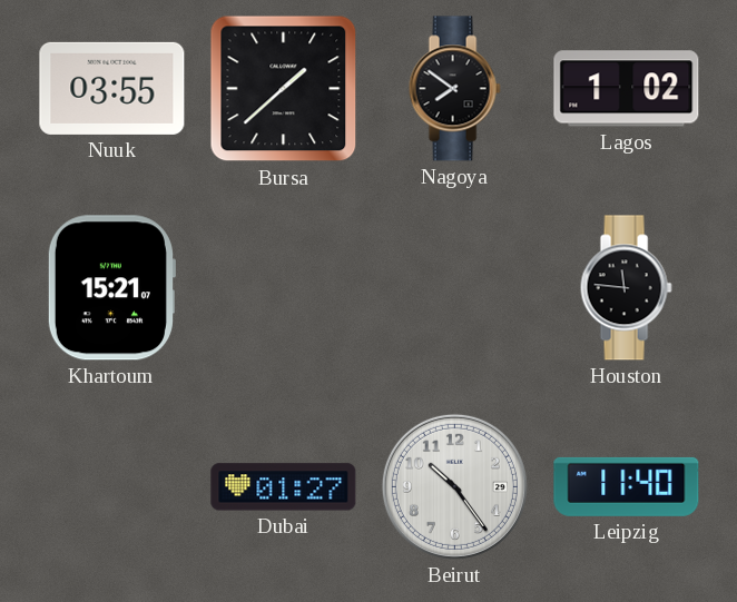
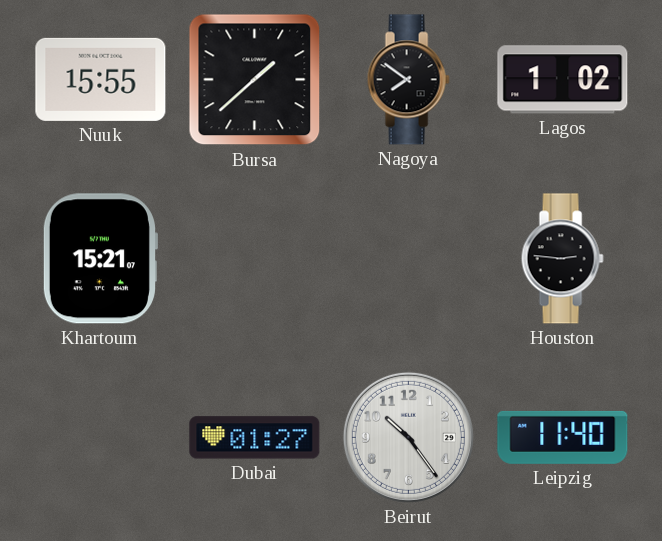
Nuuk: 03:55 -> 15:55
Houston: 11:46 -> 2:46
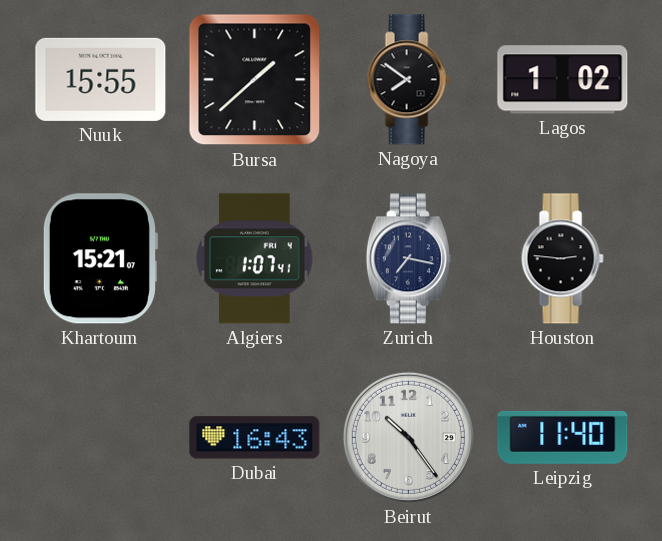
Algiers: none -> 1:07
Zurich: none -> 7:17
Dubai: 01:27 -> 16:43
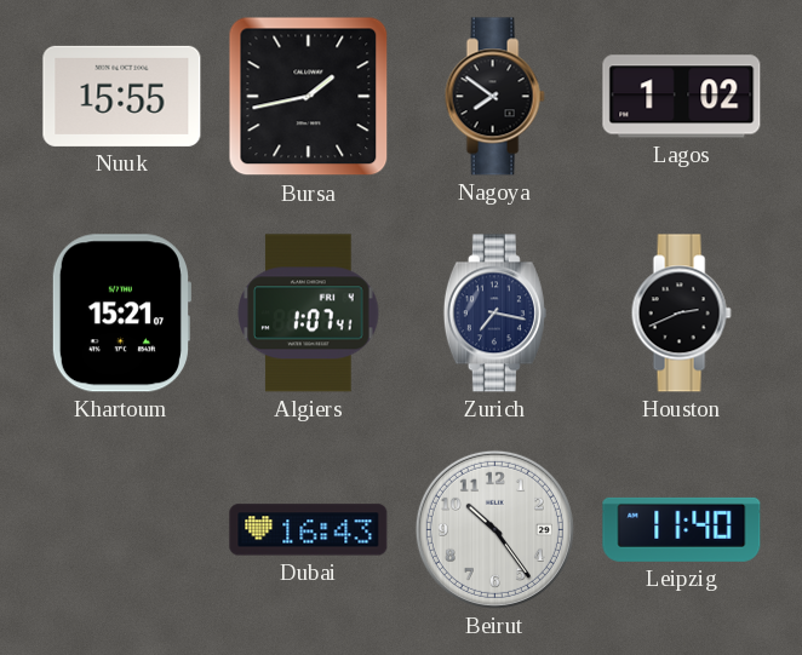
Bursa: 1:38 -> 1:43
Houston: 2:46 -> 2:41
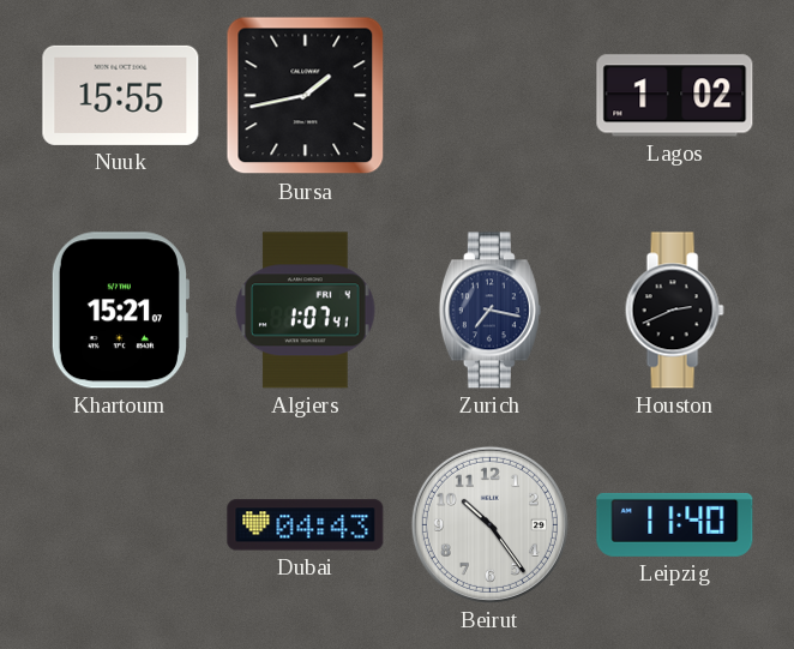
Nagoya: 7:51 -> none
Dubai: 16:43 -> 04:43
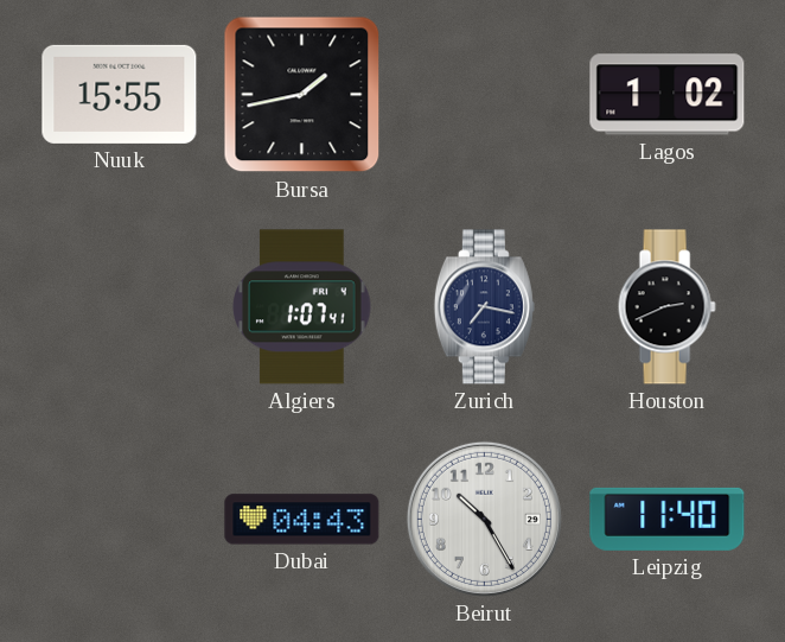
Khartoum: 15:21 -> none
Beirut: 10:24 -> 10:25
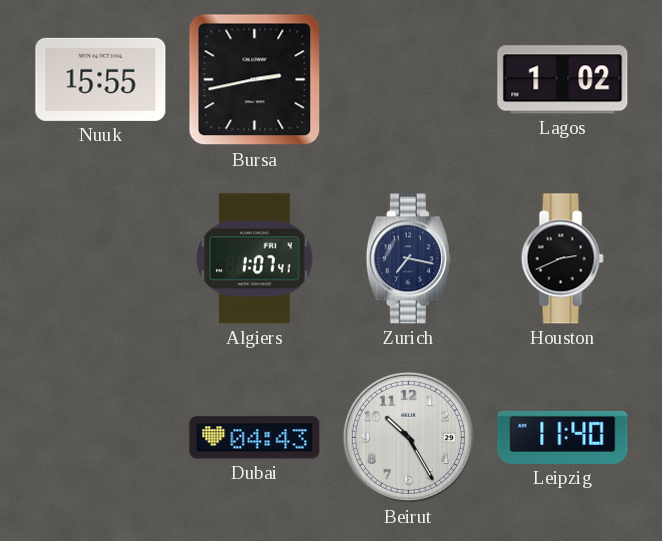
Bursa: 1:43 -> 2:43
